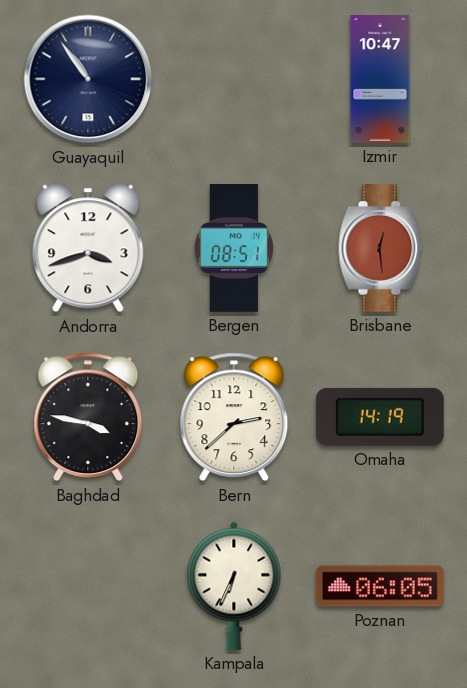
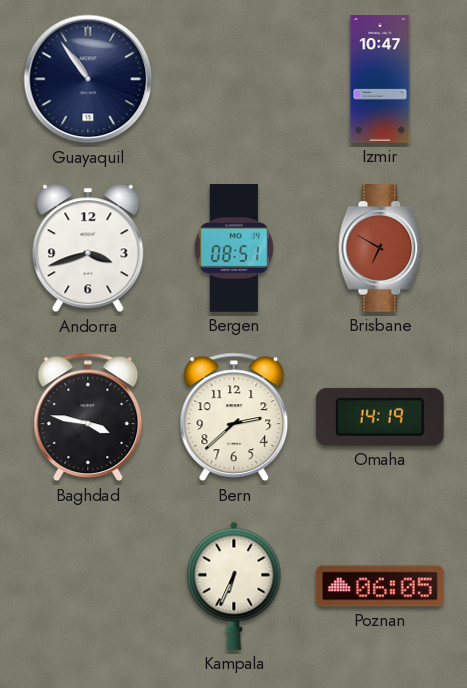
Brisbane: 12:29 -> 6:50
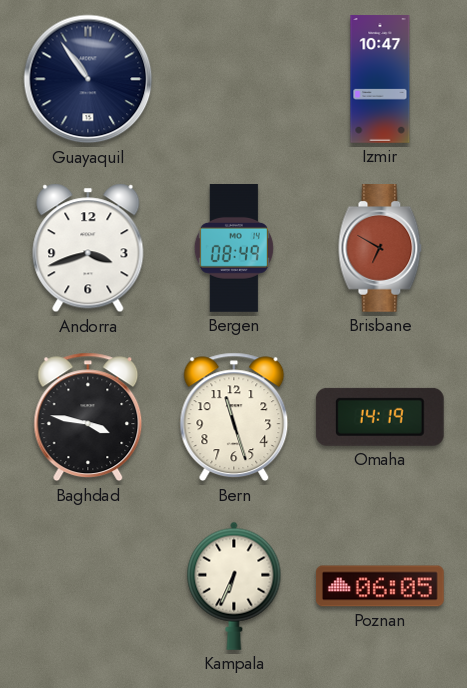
Bergen: 08:51 -> 08:49
Bern: 2:38 -> 11:27
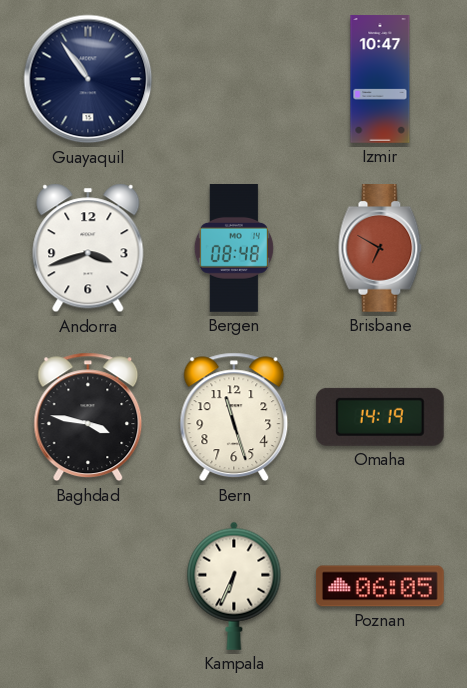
Bergen: 08:49 -> 08:48
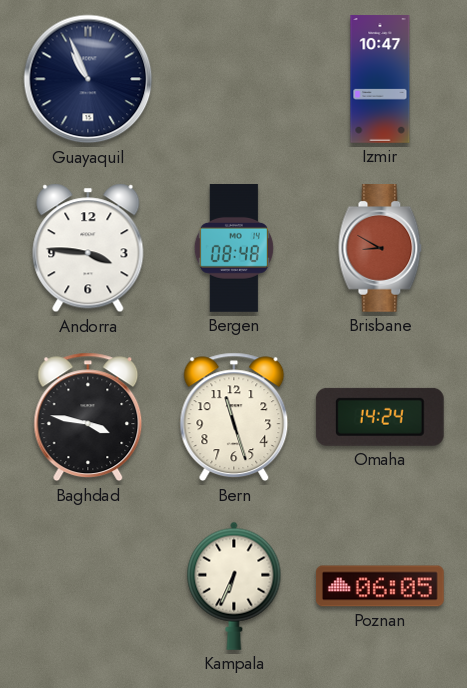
Guayaquil: 10:54 -> 10:56
Andorra: 3:42 -> 3:46
Brisbane: 6:50 -> 8:50
Omaha: 14:19 -> 14:24
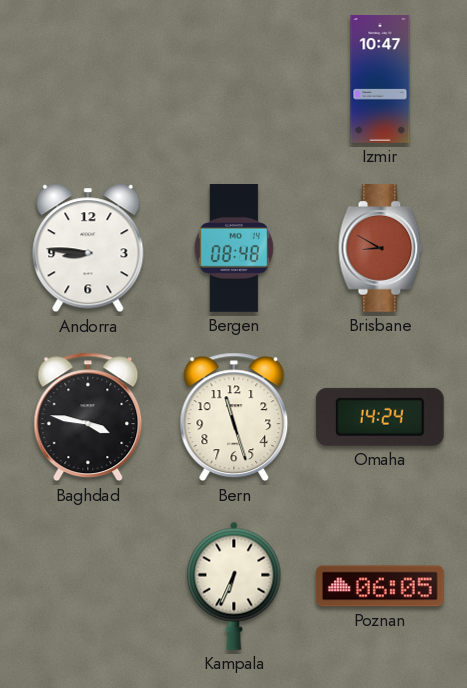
Guayaquil: 10:56 -> none
Andorra: 3:46 -> 8:46
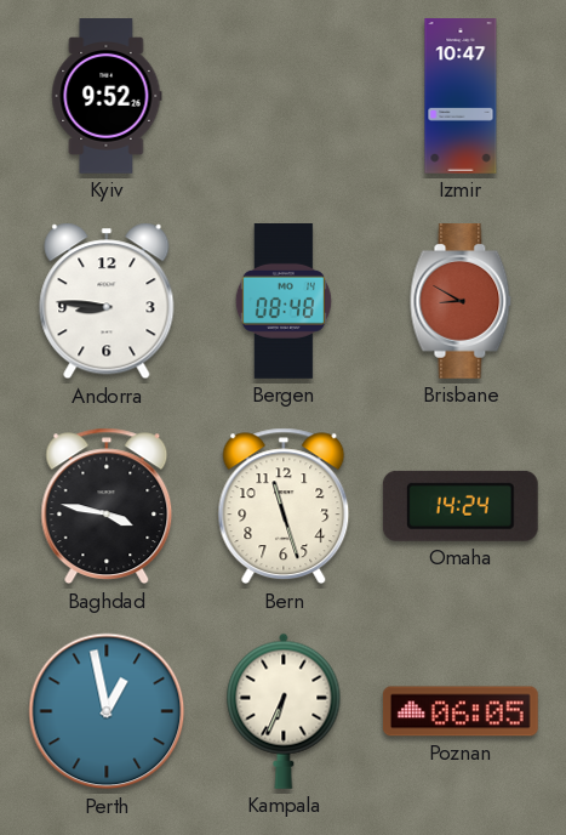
Kyiv: none -> 9:52
Perth: none -> 12:58
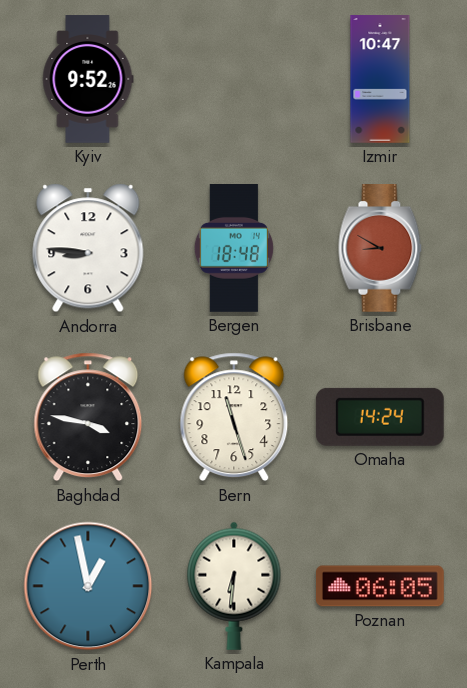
Bergen: 08:48 -> 18:48
Kampala: 6:34 -> 6:31
